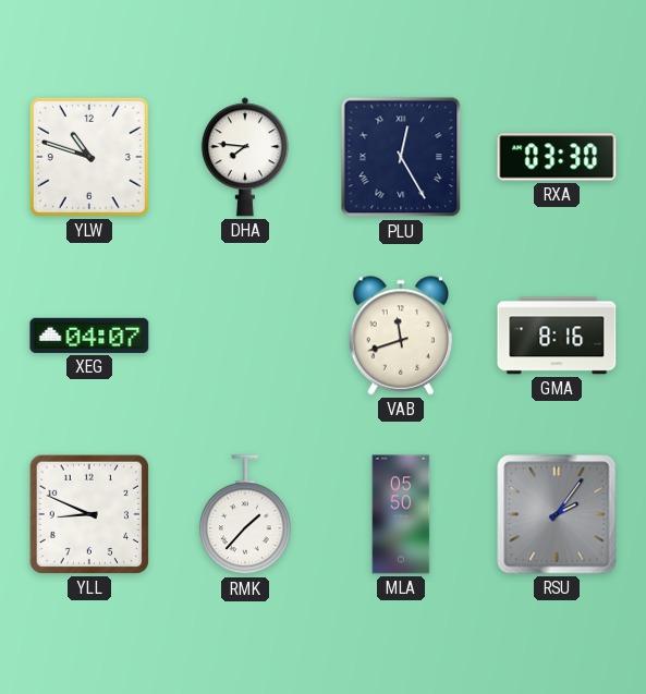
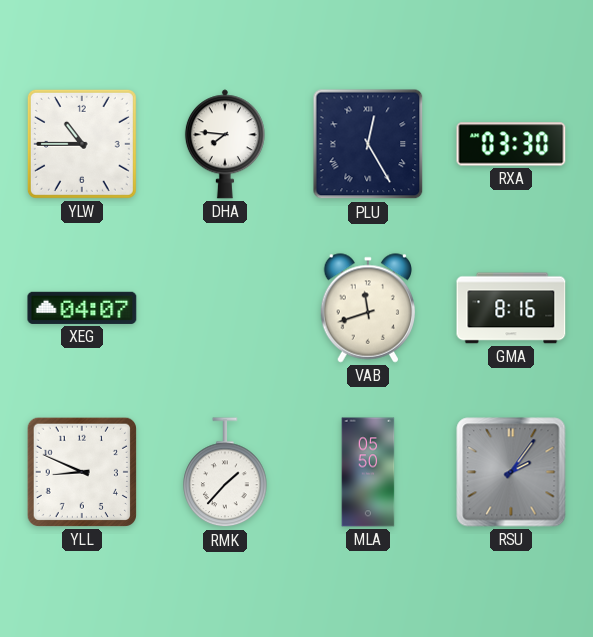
YLW: 10:48 -> 10:45
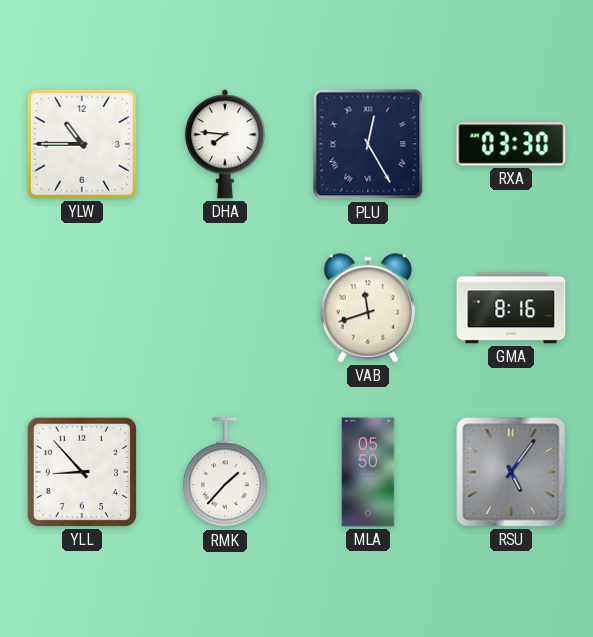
XEG: 04:07 -> none
YLL: 8:49 -> 8:53
RSU: 2:06 -> 5:06
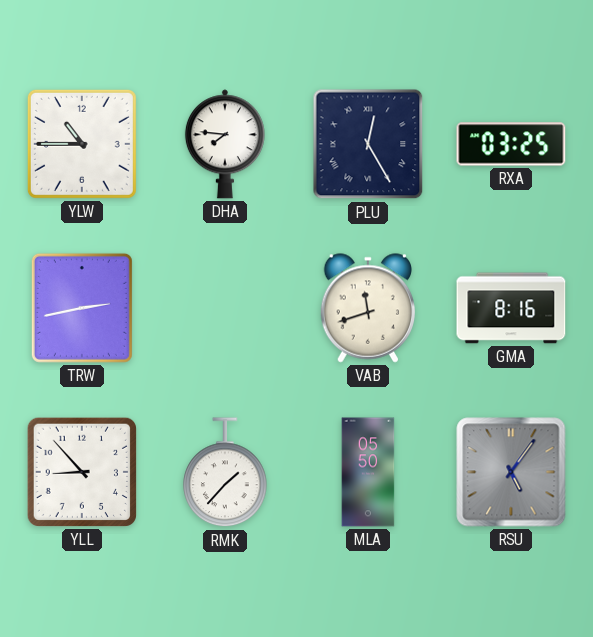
RXA: 03:30 -> 03:25
TRW: none -> 2:43
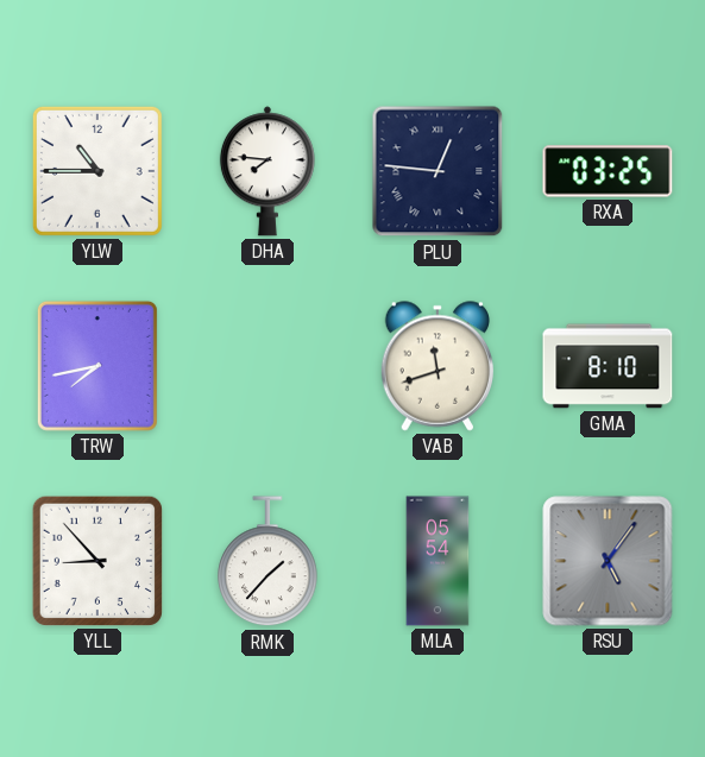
PLU: 12:25 -> 12:46
TRW: 2:43 -> 7:43
GMA: 8:16 -> 8:10
MLA: 05:50 -> 05:54
